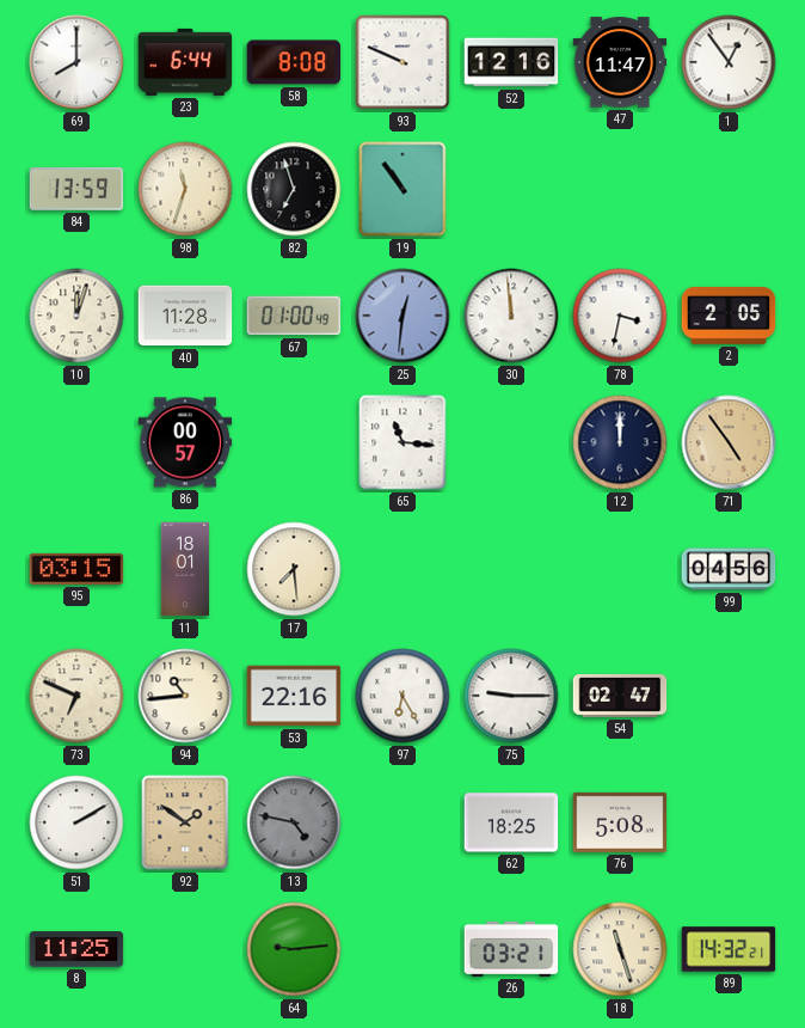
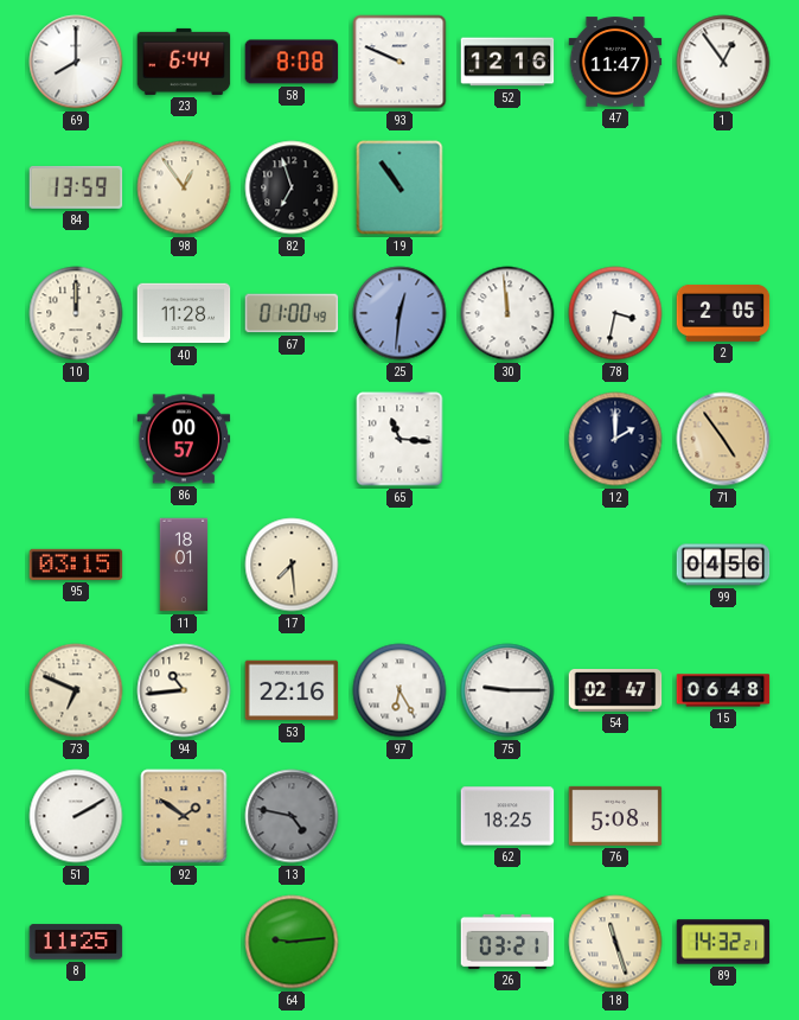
98: 11:33 -> 12:54
10: 12:03 -> 12:00
12: 12:00 -> 2:00
15: none -> 06:48
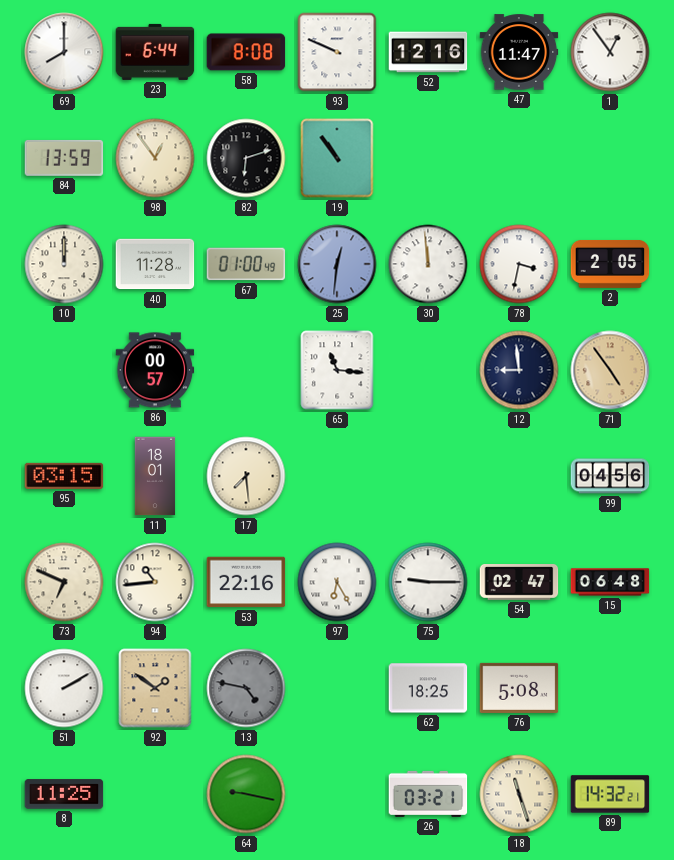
82: 6:57 -> 6:12
12: 2:00 -> 8:59
64: 9:14 -> 9:17
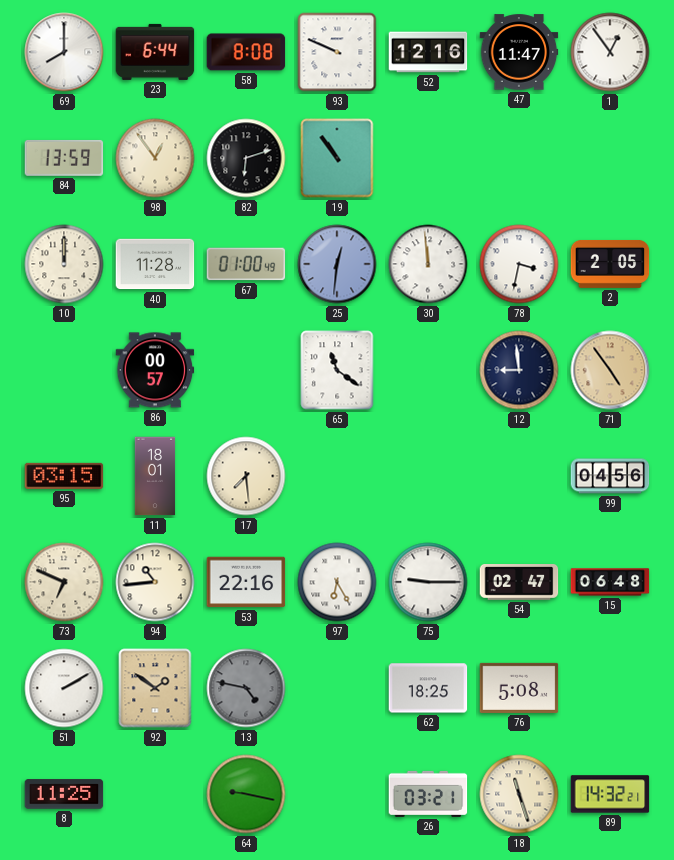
65: 11:16 -> 11:21
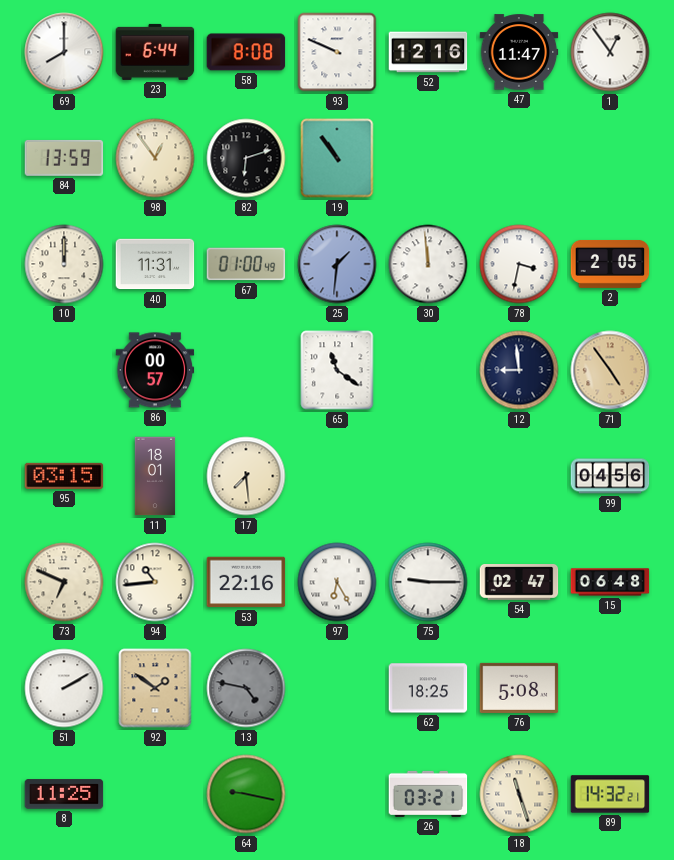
40: 11:28 -> 11:31
25: 12:31 -> 1:31
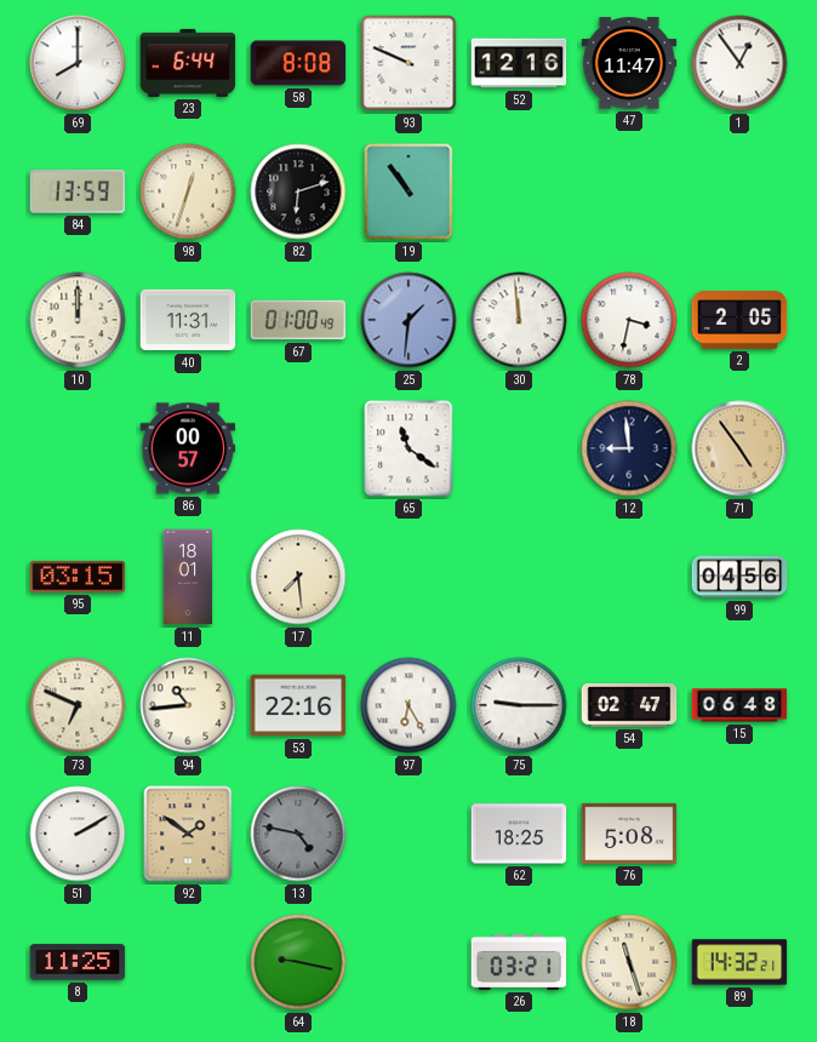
98: 12:54 -> 12:33
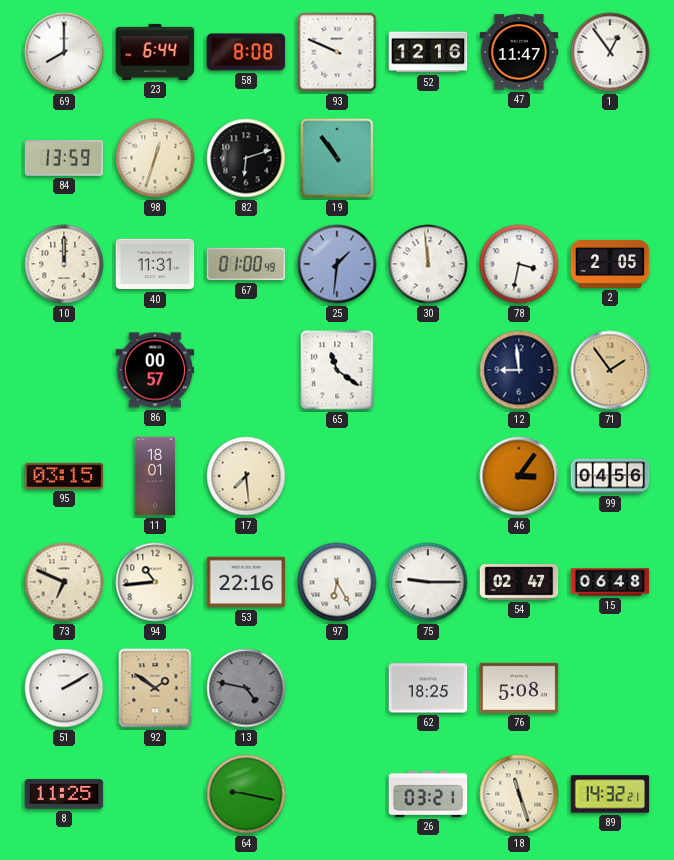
71: 4:54 -> 1:54
46: none -> 3:06
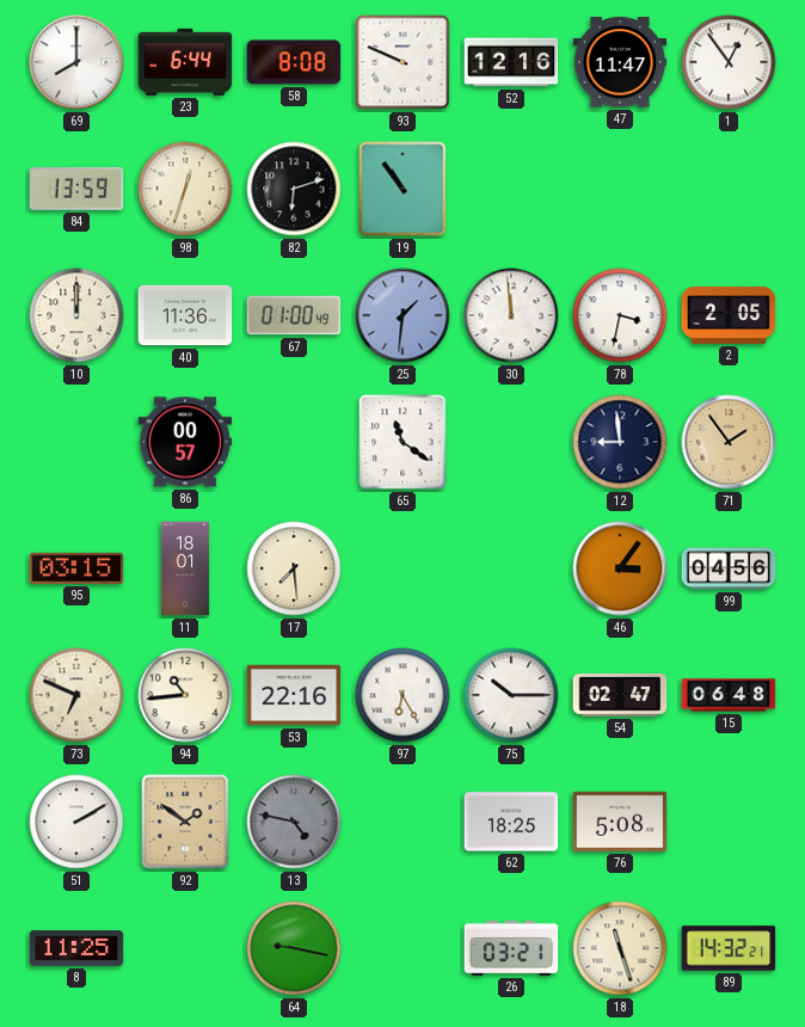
40: 11:31 -> 11:36
75: 9:15 -> 10:15
